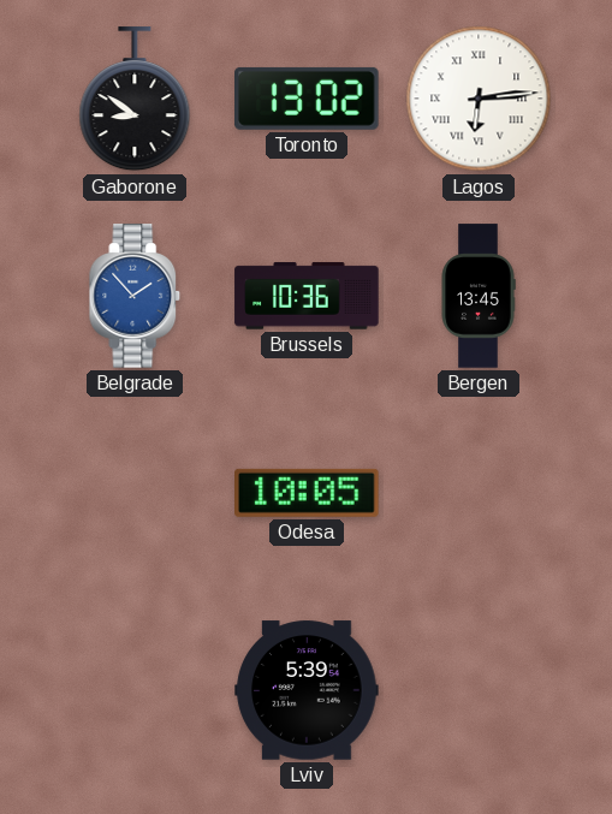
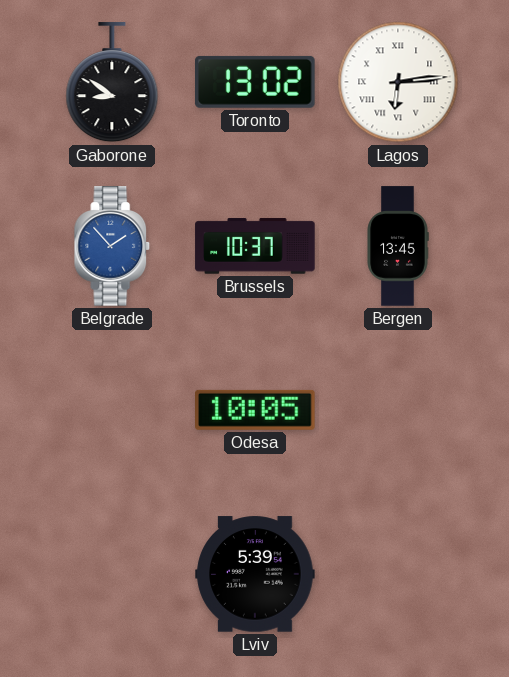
Brussels: 10:36 -> 10:37
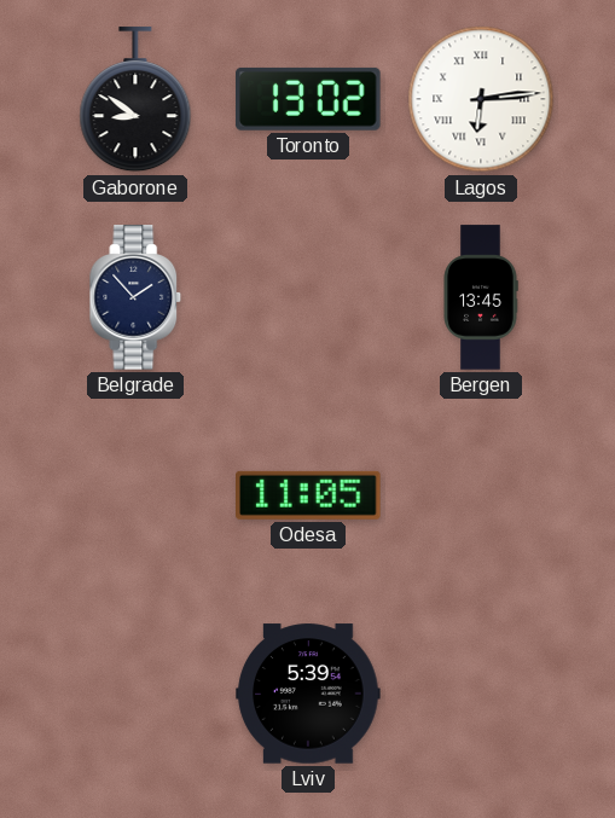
Belgrade dial: blue -> navy
Brussels: 10:37 -> none
Odesa: 10:05 -> 11:05
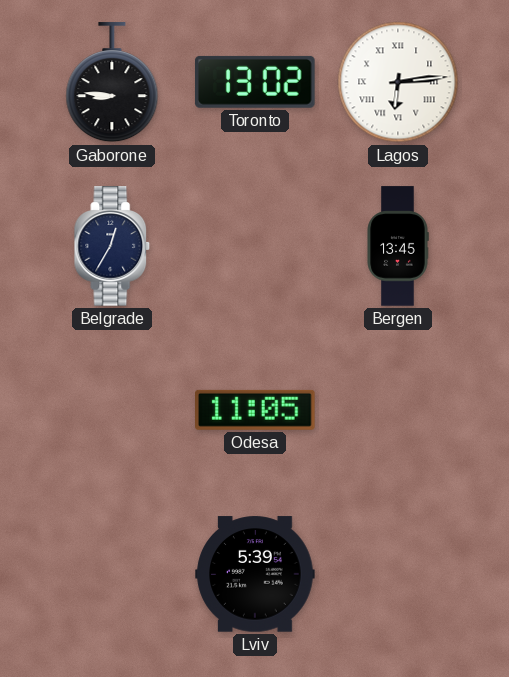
Gaborone: 8:51 -> 8:46
Belgrade: 1:53 -> 12:35
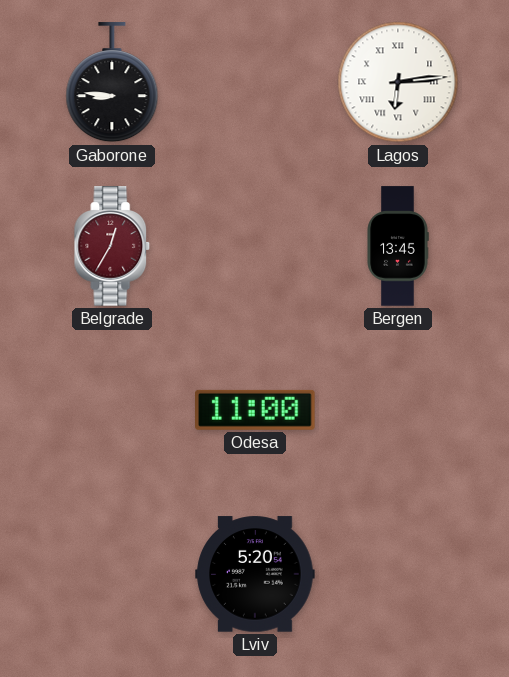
Toronto: 13:02 -> none
Belgrade dial: navy -> burgundy
Odesa: 11:05 -> 11:00
Lviv: 5:39 -> 5:20
